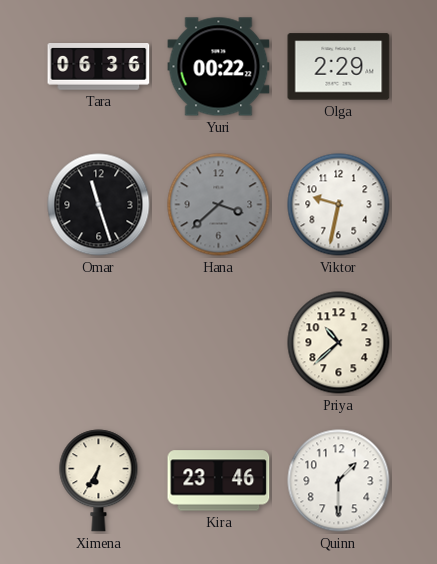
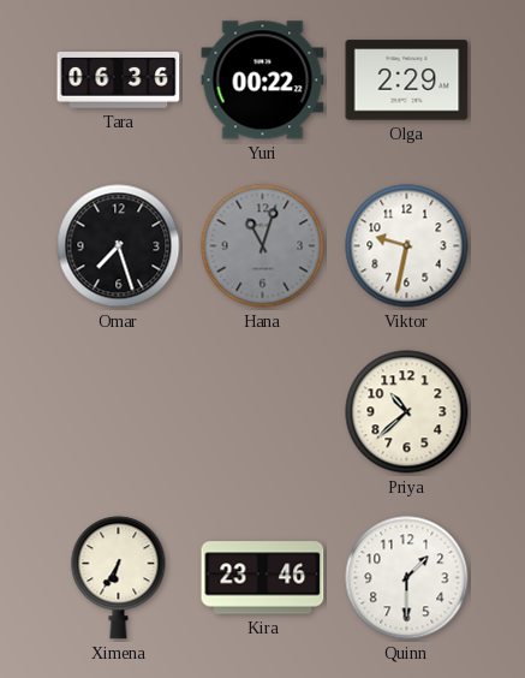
Omar: 11:27 -> 7:27
Hana: 3:38 -> 11:03
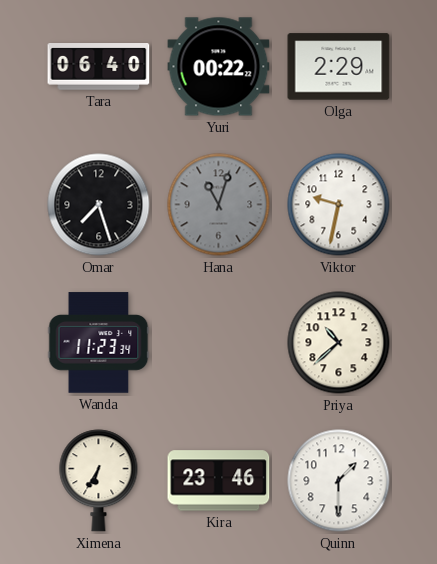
Tara: 06:36 -> 06:40
Wanda: none -> 11:23
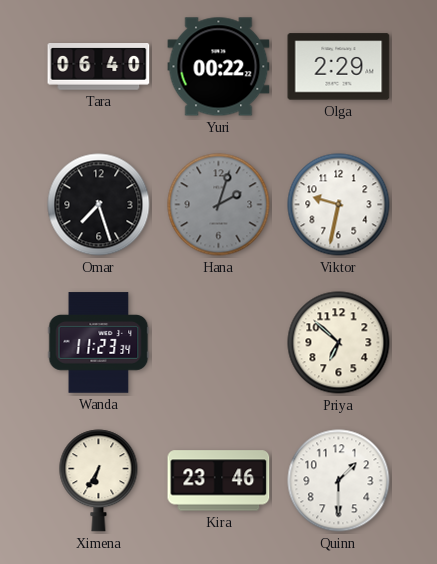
Hana: 11:03 -> 2:03
Priya: 10:38 -> 6:52
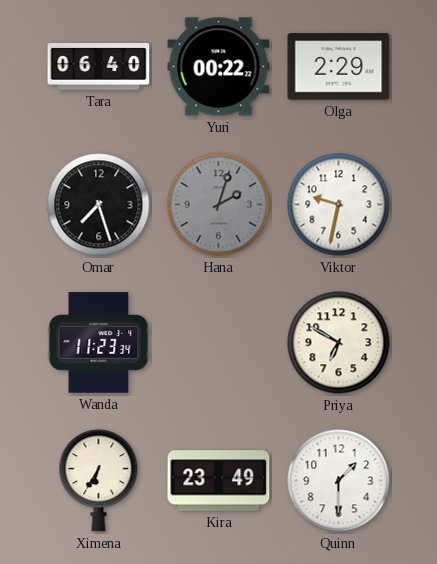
Priya: 6:52 -> 6:50
Kira: 23:46 -> 23:49
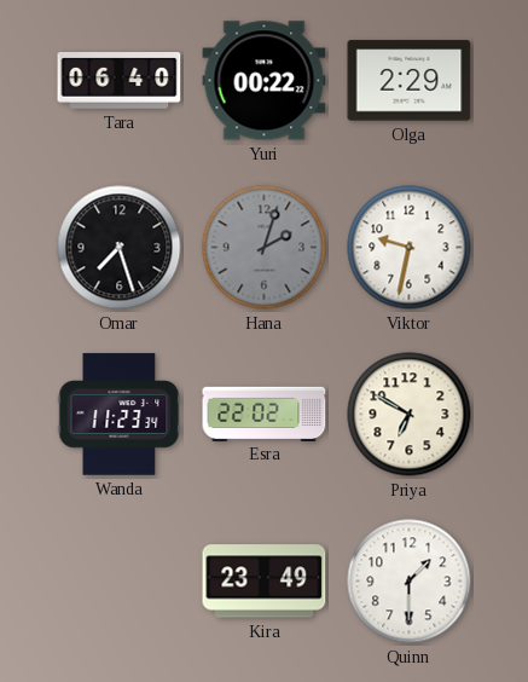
Esra: none -> 22:02
Ximena: 6:35 -> none
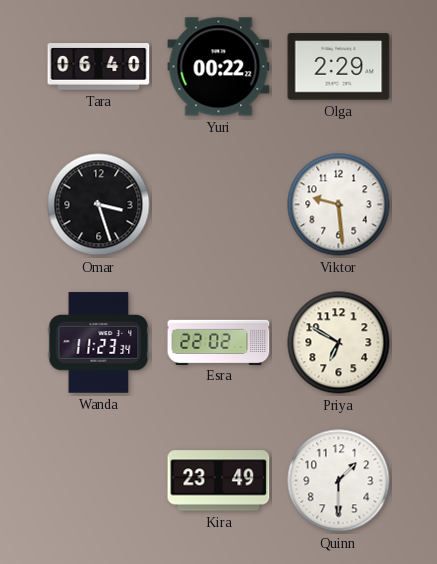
Omar: 7:27 -> 3:27
Hana: 2:03 -> none
Viktor: 9:32 -> 9:29
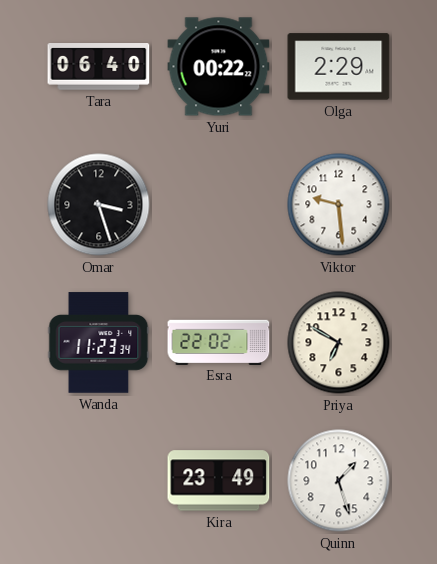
Quinn: 1:30 -> 1:27
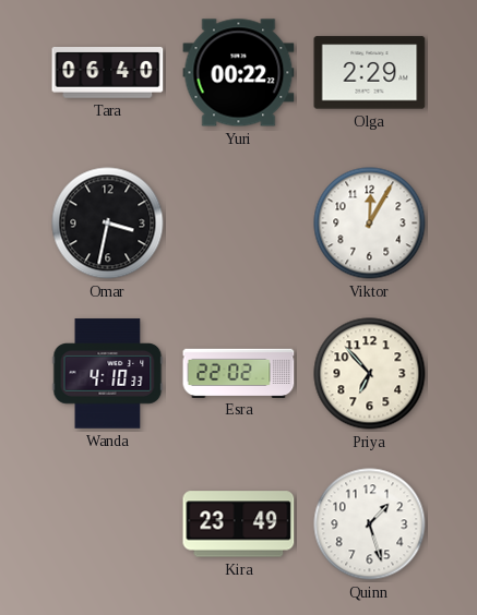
Omar: 3:27 -> 3:32
Viktor: 9:29 -> 12:05
Wanda: 11:23 -> 4:10
Priya: 6:50 -> 6:53
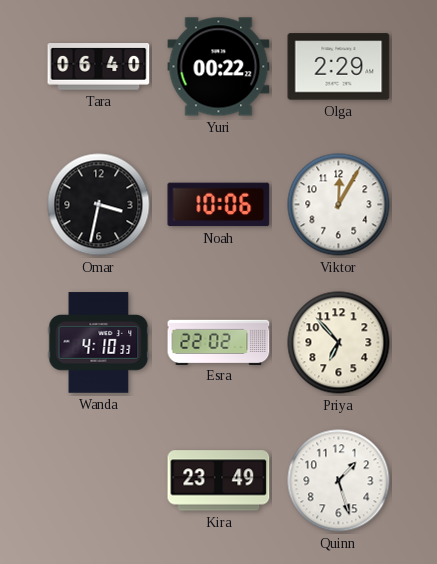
Noah: none -> 10:06
